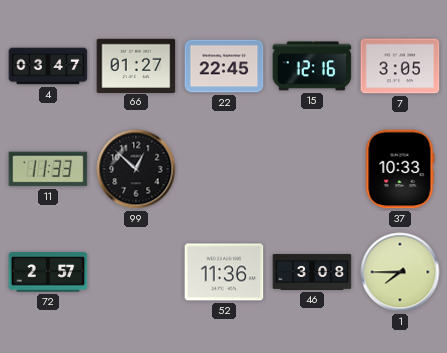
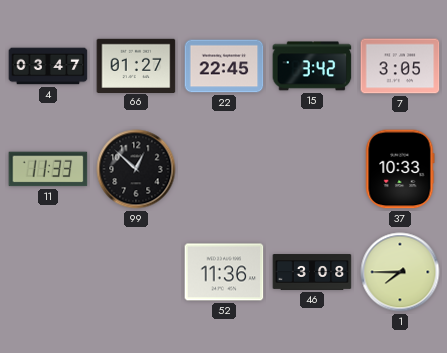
15: 12:16 -> 3:42
72: 2:57 -> none
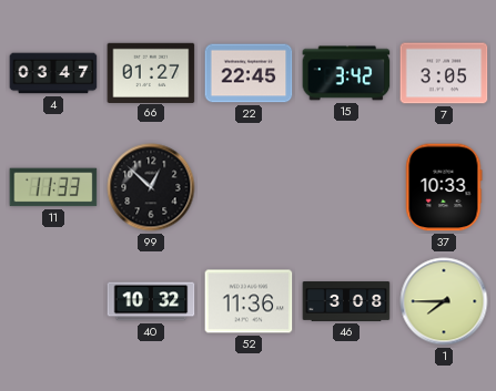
40: none -> 10:32
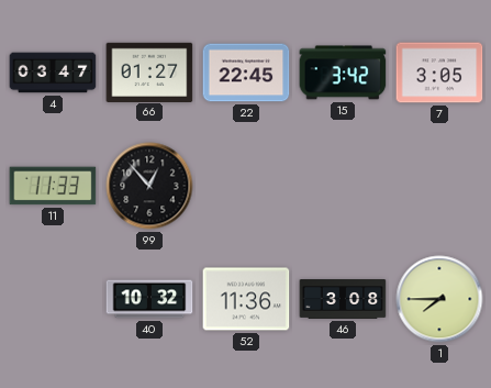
99: 12:52 -> 12:53
37: 10:33 -> none
